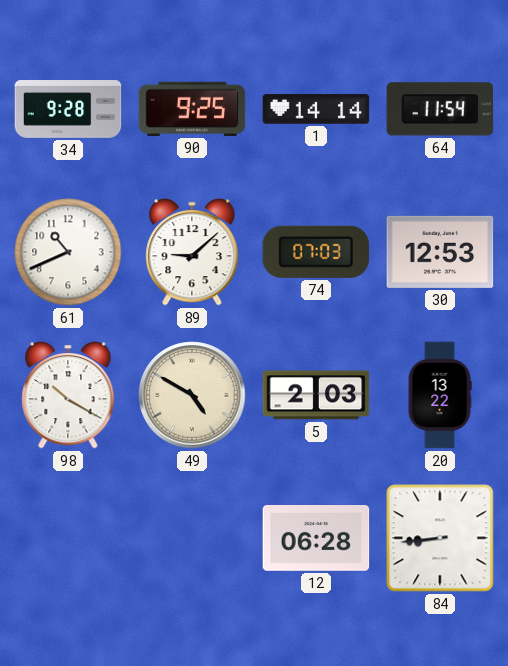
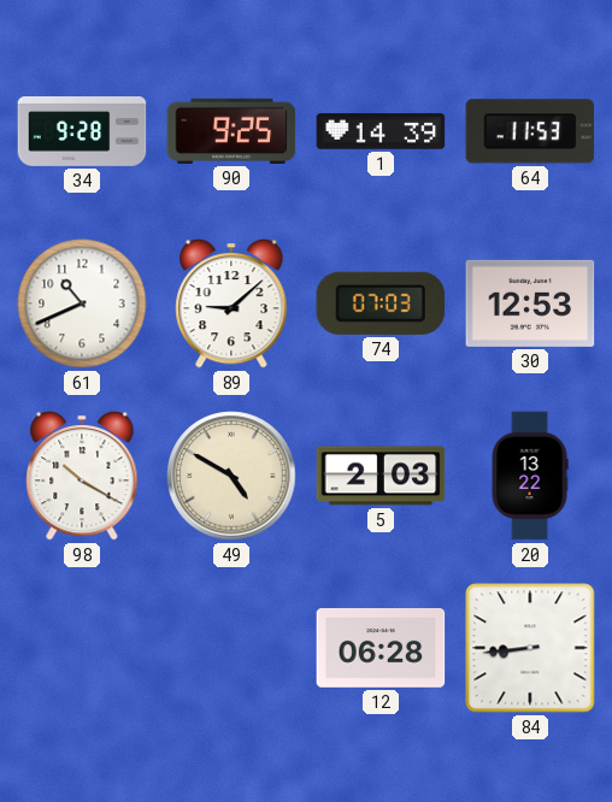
1: 14:14 -> 14:39
64: 11:54 -> 11:53
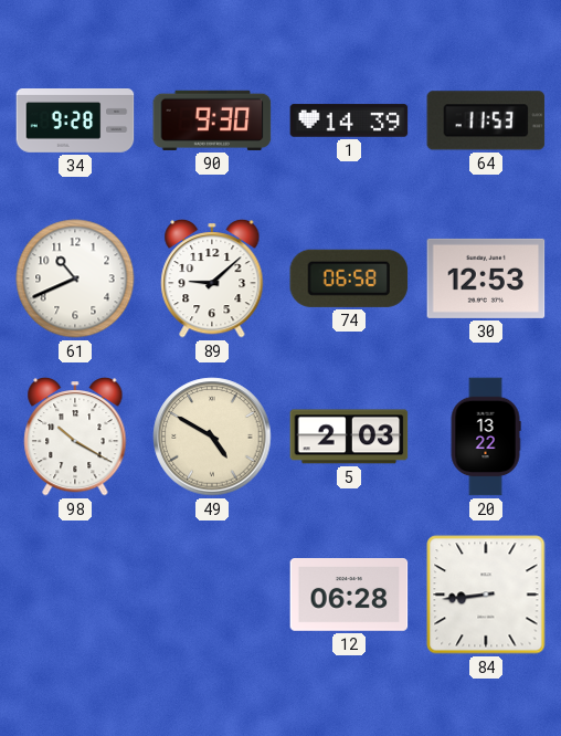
90: 9:25 -> 9:30
74: 07:03 -> 06:58
